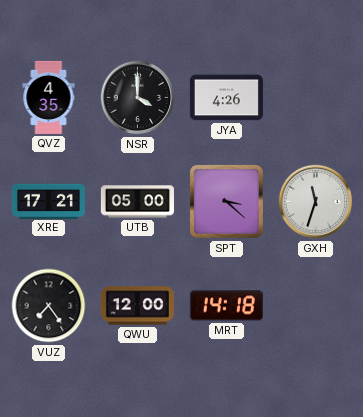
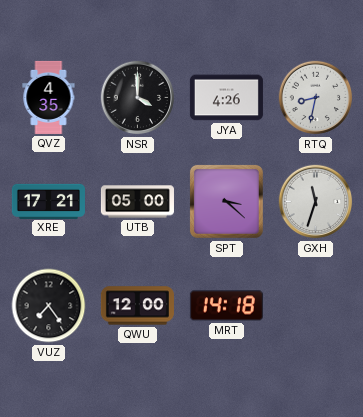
RTQ: none -> 8:32
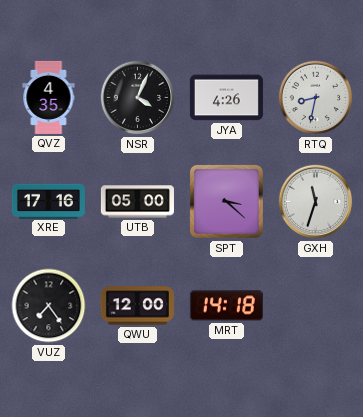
NSR: 4:00 -> 4:04
XRE: 17:21 -> 17:16
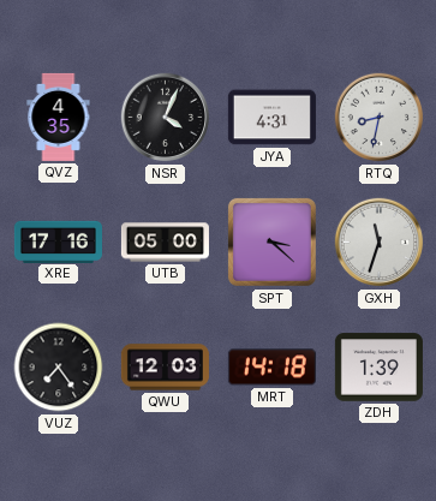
JYA: 4:26 -> 4:31
QWU: 12:00 -> 12:03
ZDH: none -> 1:39
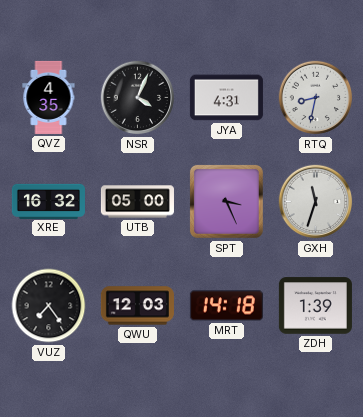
XRE: 17:16 -> 16:32
SPT: 3:22 -> 3:26
